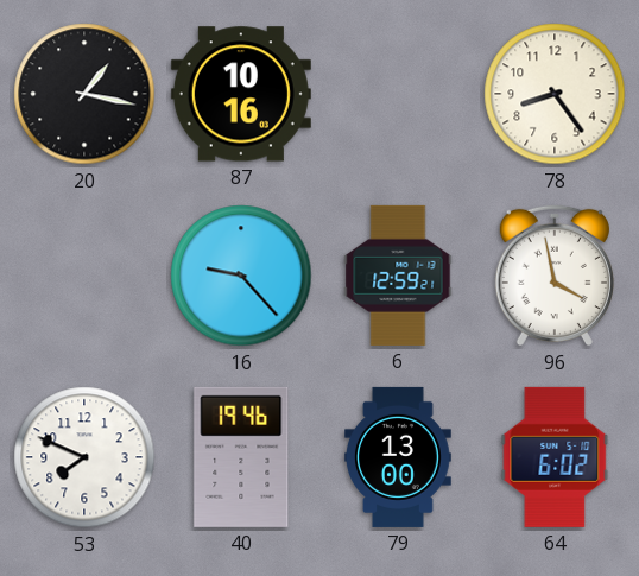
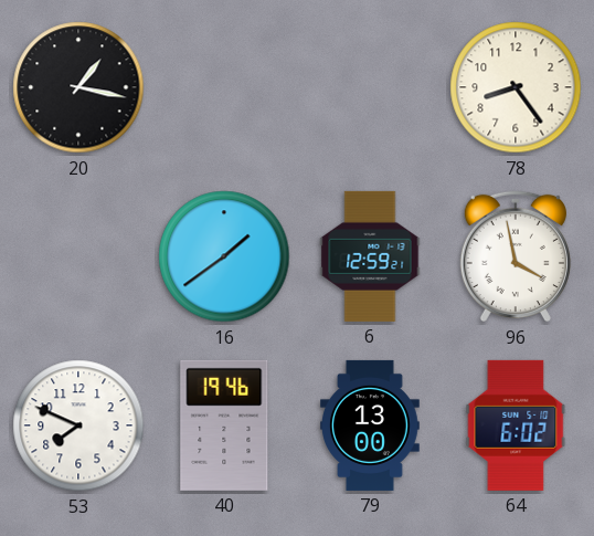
87: 10:16 -> none
16: 9:23 -> 1:39
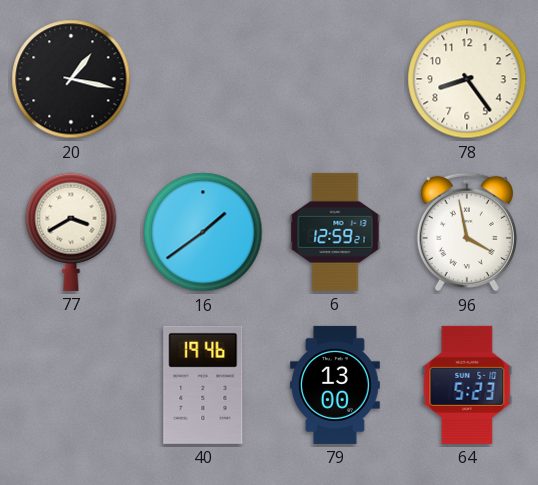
77: none -> 3:40
53: 7:49 -> none
64: 6:02 -> 5:23
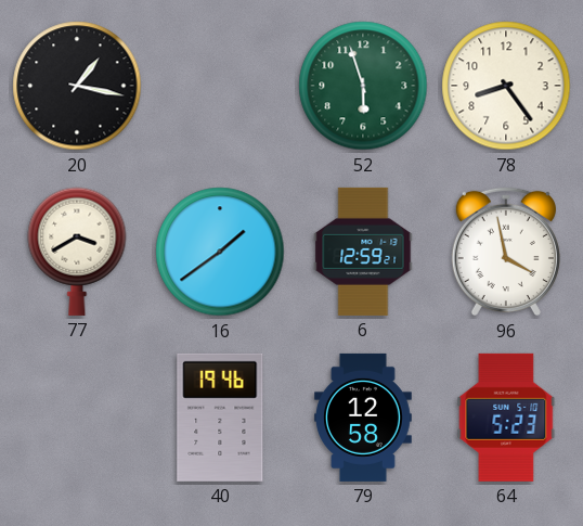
52: none -> 5:57
79: 13:00 -> 12:58
